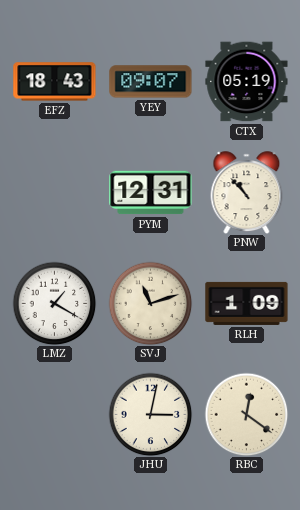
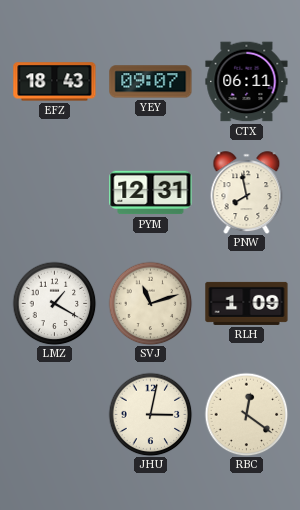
CTX: 05:19 -> 06:11
PNW: 10:53 -> 7:58
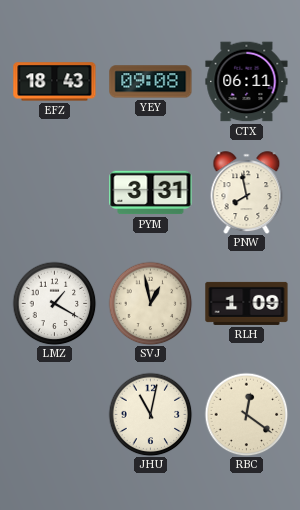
YEY: 09:07 -> 09:08
PYM: 12:31 -> 3:31
SVJ: 11:12 -> 12:58
JHU: 3:02 -> 11:02
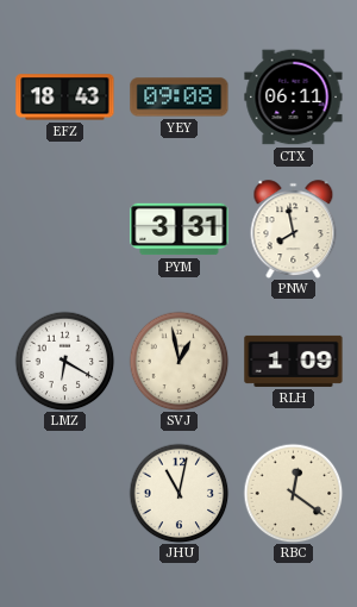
LMZ: 1:20 -> 6:20
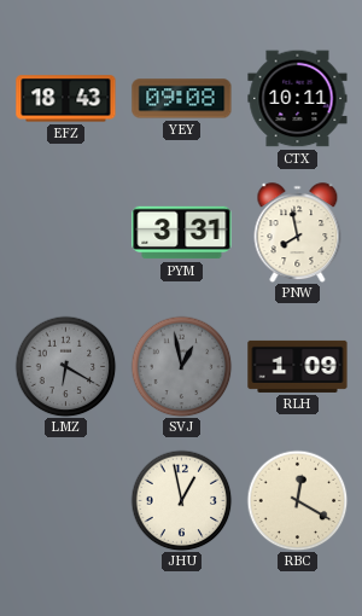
CTX: 06:11 -> 10:11
LMZ dial: white -> grey
SVJ dial: cream -> grey
JHU: 11:02 -> 12:58
RBC: 12:21 -> 12:20
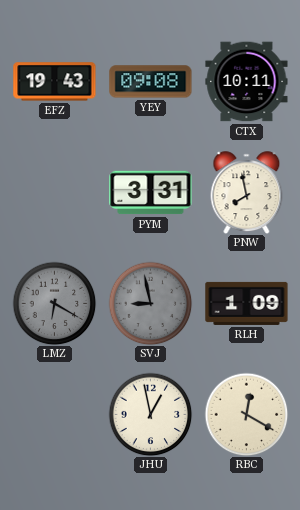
EFZ: 18:43 -> 19:43
SVJ: 12:58 -> 8:58
